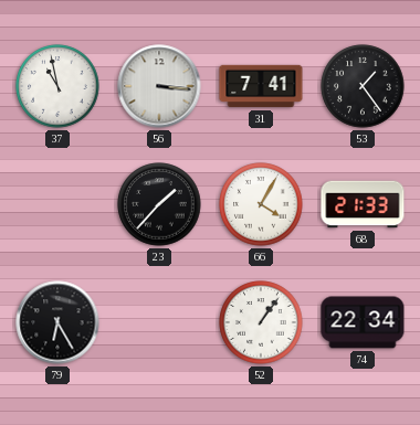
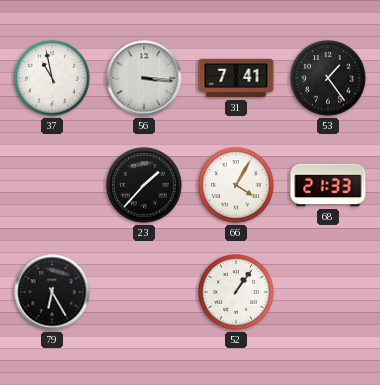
74: 22:34 -> none
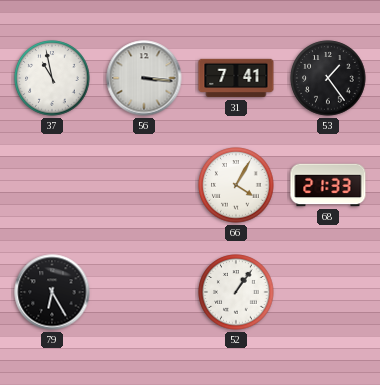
23: 1:37 -> none
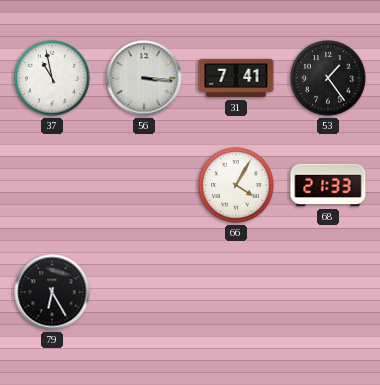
52: 1:06 -> none
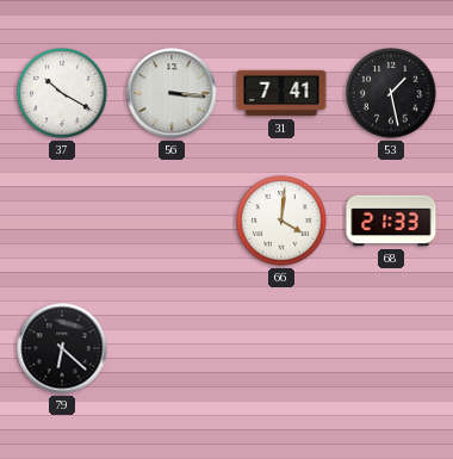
37: 10:58 -> 10:20
53: 1:24 -> 1:28
66: 4:05 -> 4:01
79: 6:25 -> 6:22
